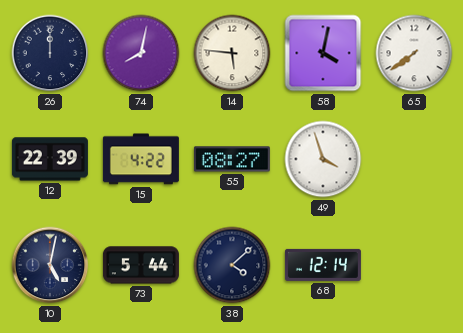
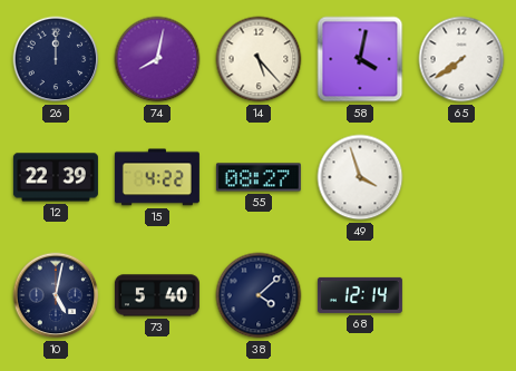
14: 5:46 -> 5:23
73: 5:44 -> 5:40
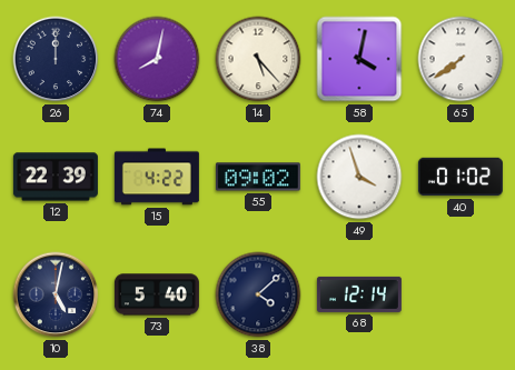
55: 08:27 -> 09:02
40: none -> 01:02
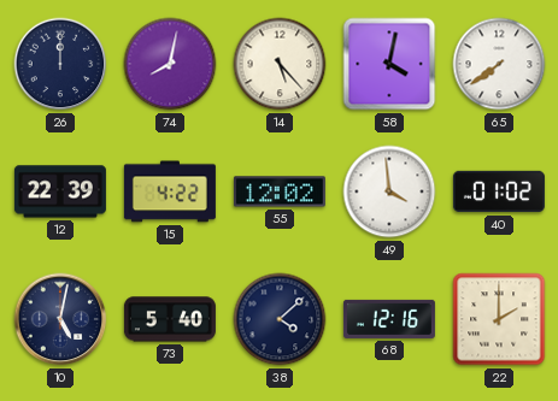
55: 09:02 -> 12:02
49: 3:57 -> 3:59
68: 12:14 -> 12:16
22: none -> 2:00
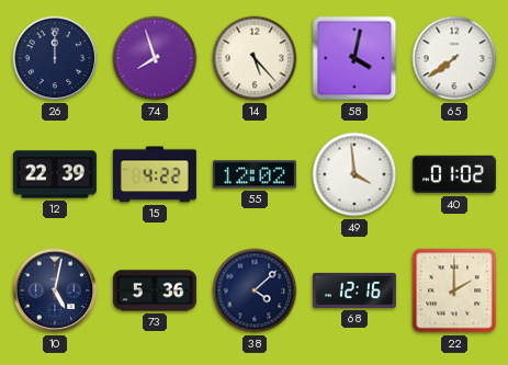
74: 8:02 -> 7:57
73: 5:40 -> 5:36
